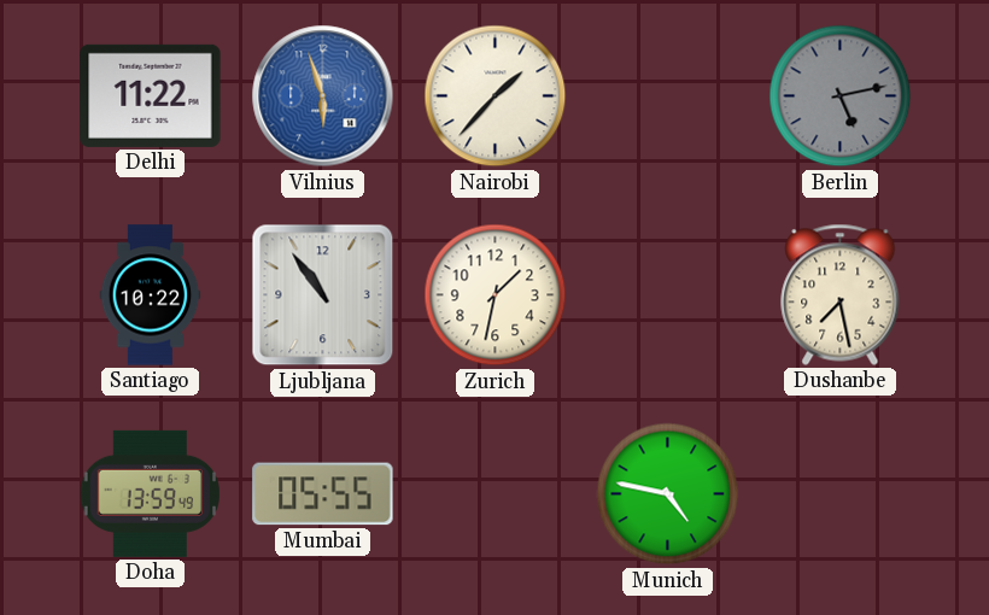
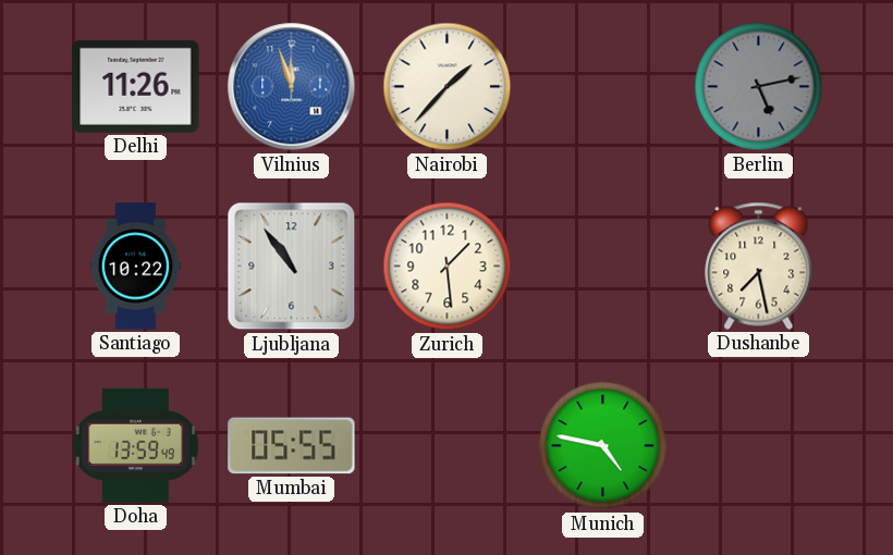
Delhi: 11:22 -> 11:26
Vilnius: 5:57 -> 11:57
Zurich: 1:32 -> 1:29
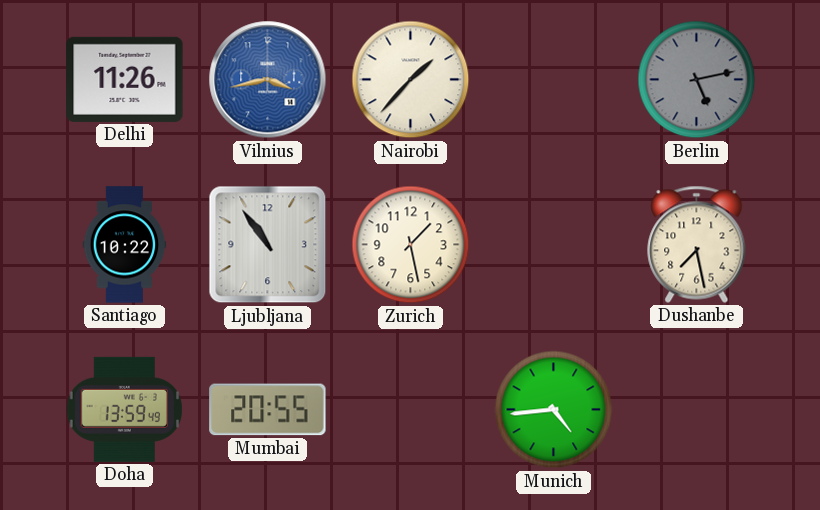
Vilnius: 11:57 -> 3:43
Zurich: 1:29 -> 1:28
Mumbai: 05:55 -> 20:55
Munich: 4:47 -> 4:44
